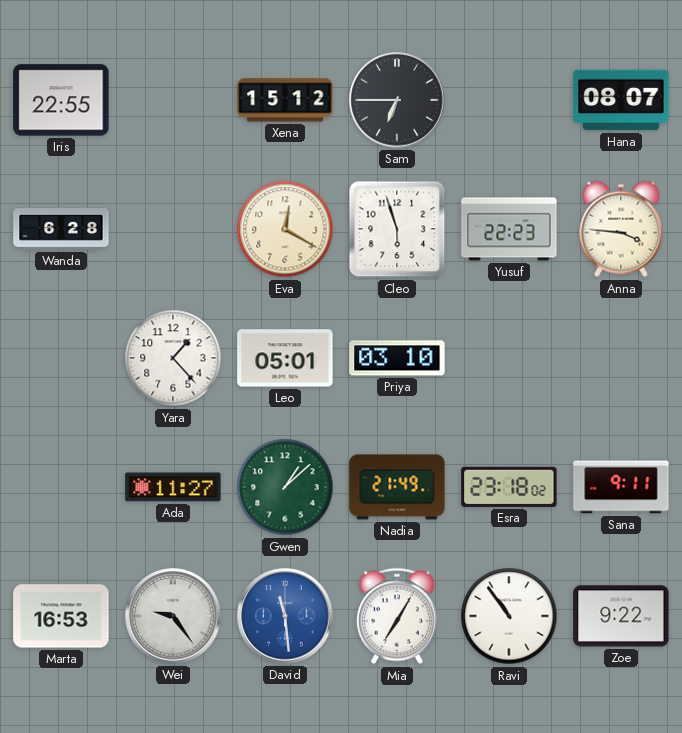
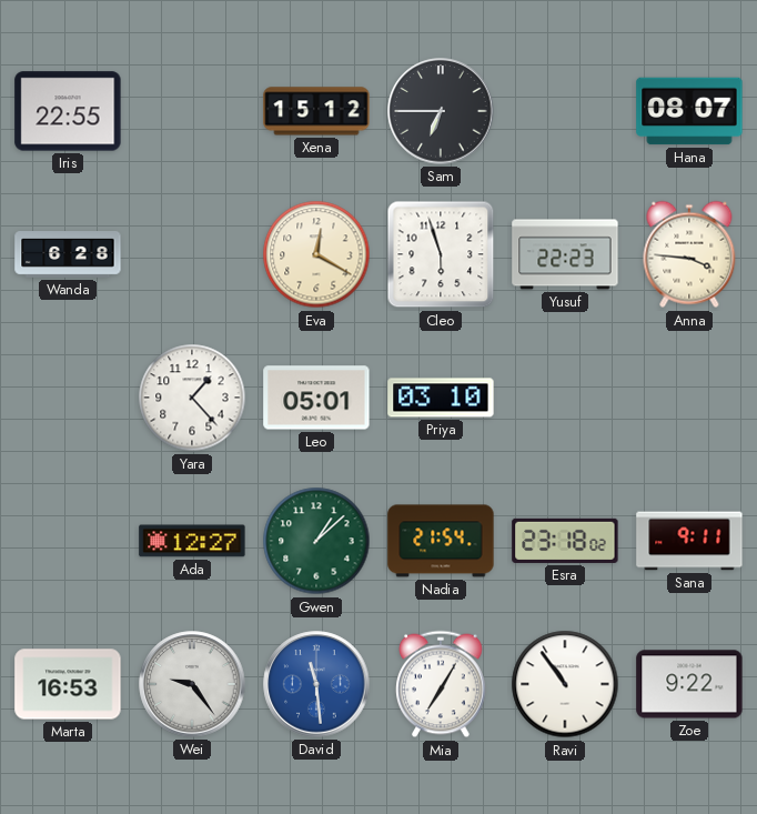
Ada: 11:27 -> 12:27
Nadia: 21:49 -> 21:54
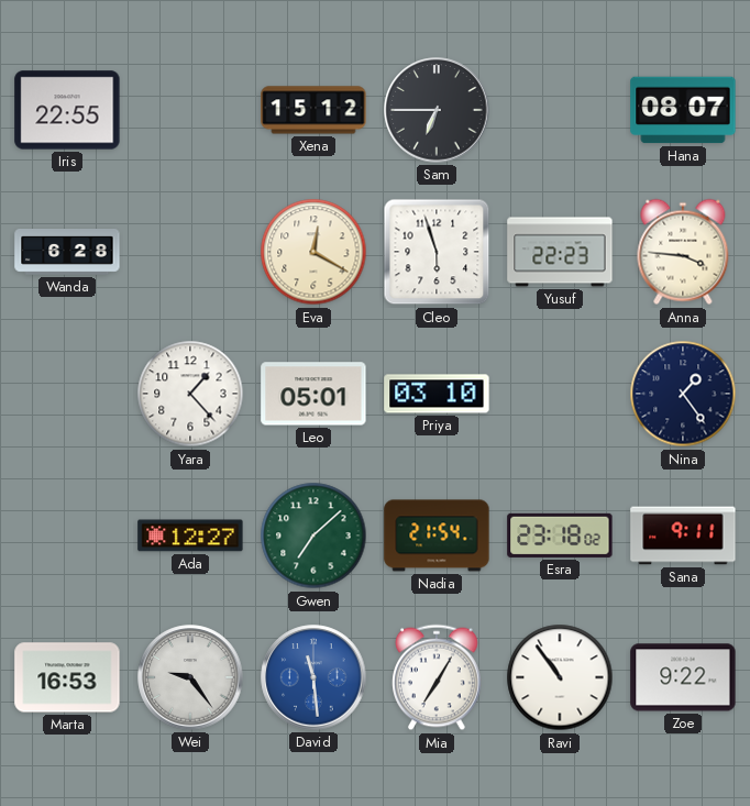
Nina: none -> 1:24
Gwen: 1:08 -> 7:08
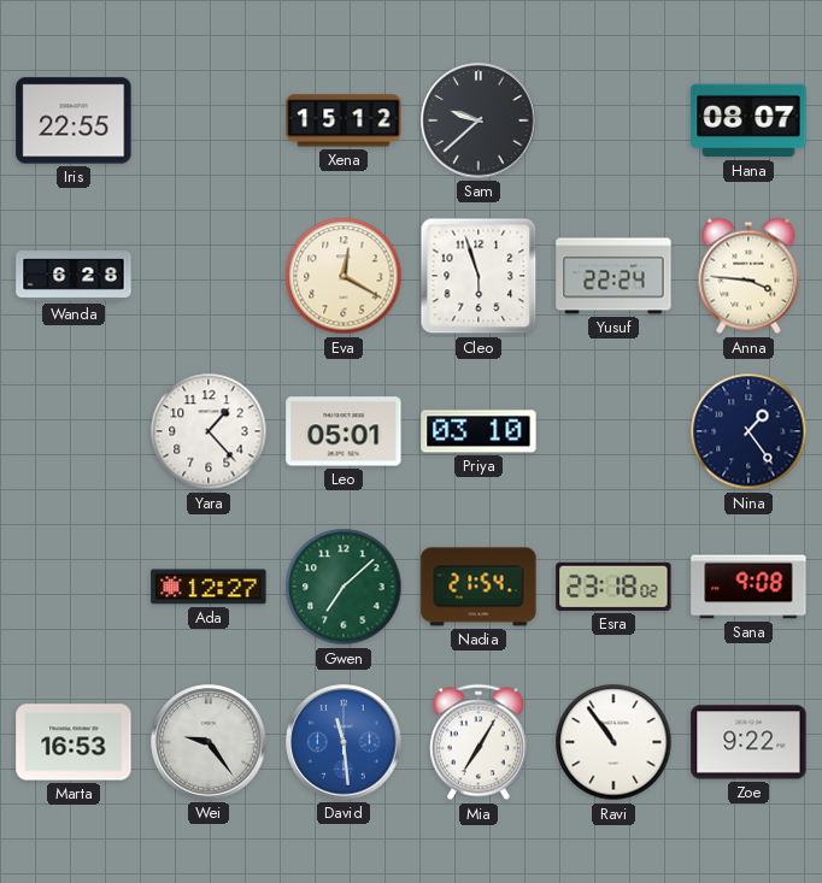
Sam: 6:45 -> 9:38
Yusuf: 22:23 -> 22:24
Sana: 9:11 -> 9:08
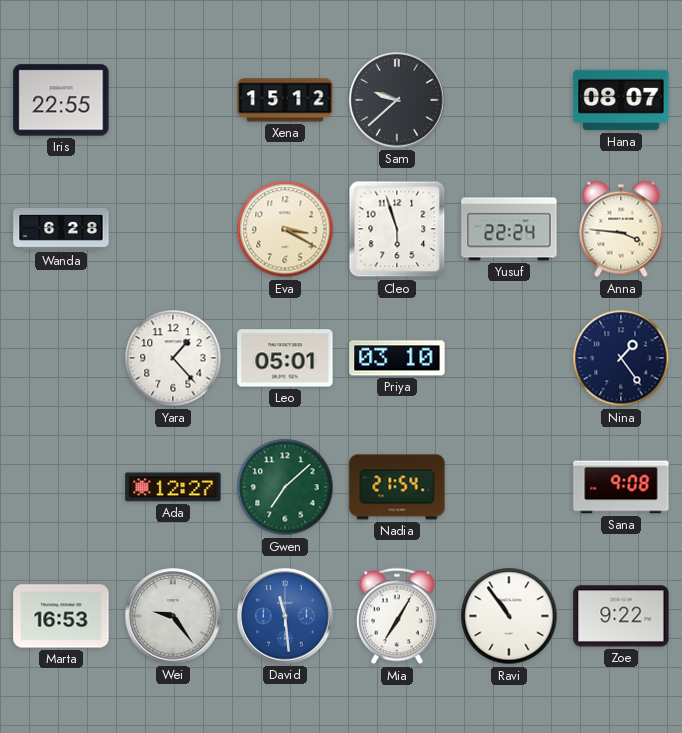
Eva: 12:20 -> 3:20
Esra: 23:18 -> none
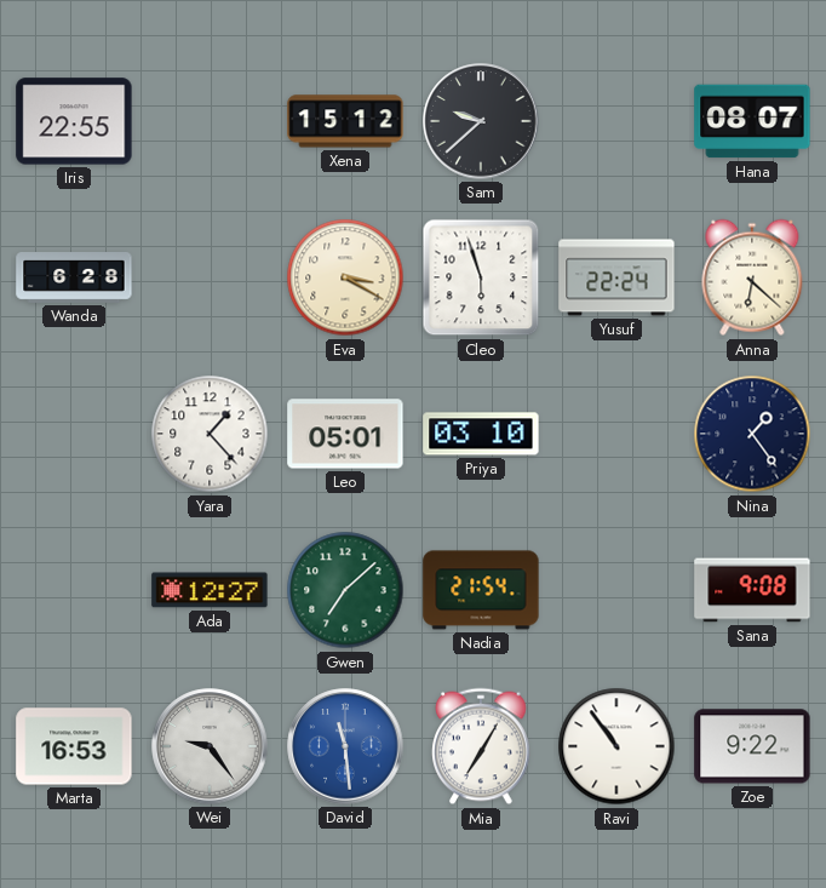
Anna: 3:46 -> 6:22
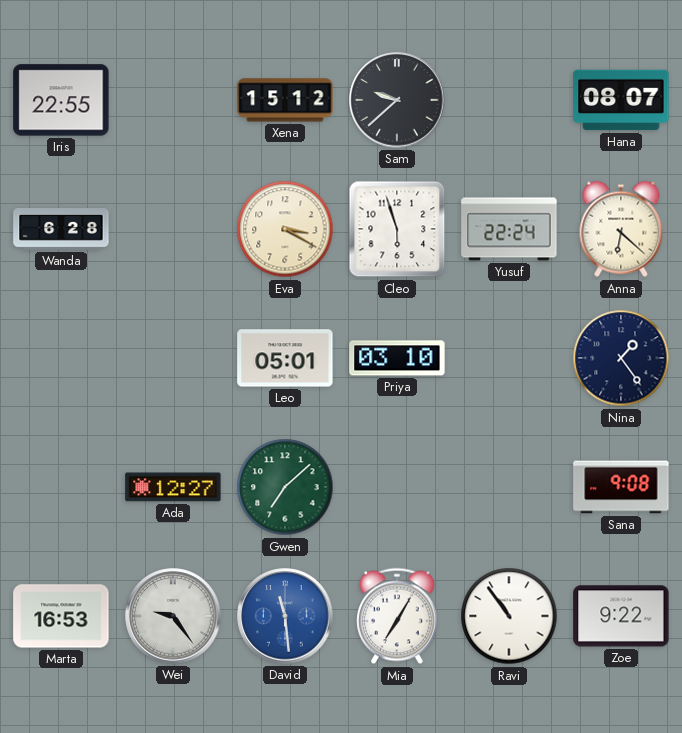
Yara: 1:23 -> none
Nadia: 21:54 -> none
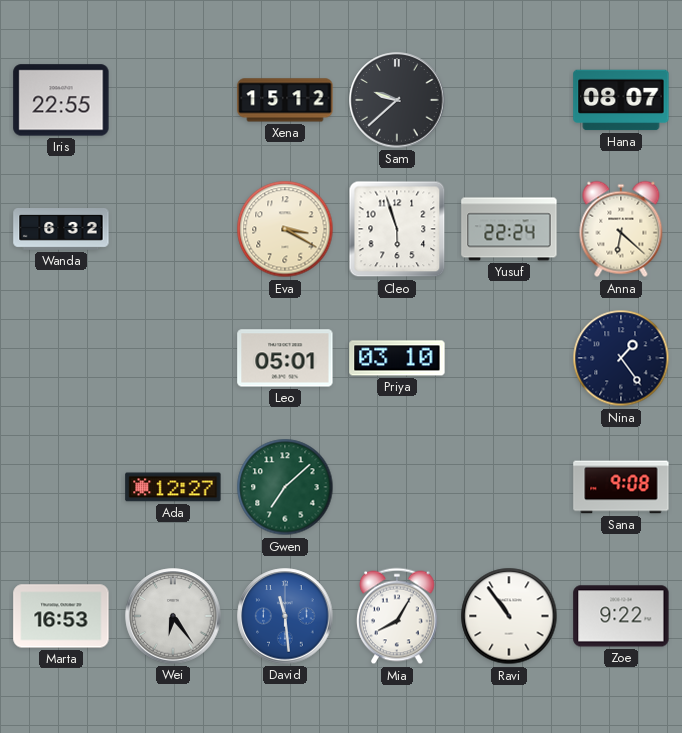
Wanda: 6:28 -> 6:32
Wei: 9:24 -> 6:24
Mia: 7:05 -> 8:05
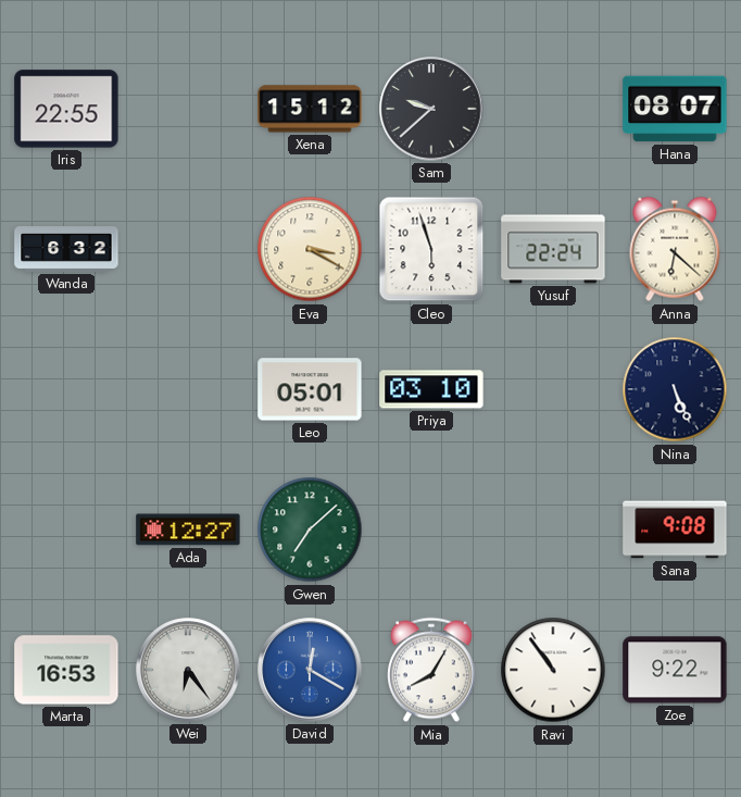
Nina: 1:24 -> 5:26
David: 11:29 -> 12:20
